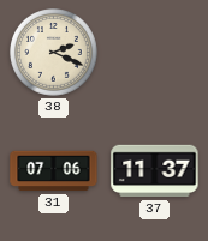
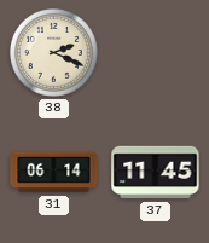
31: 07:06 -> 06:14
37: 11:37 -> 11:45
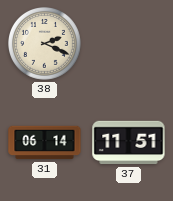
37: 11:45 -> 11:51
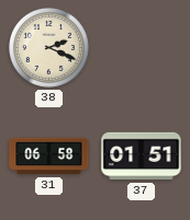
31: 06:14 -> 06:58
37: 11:51 -> 01:51
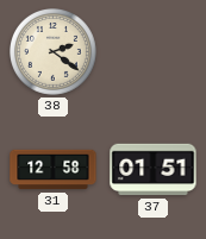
38: 2:19 -> 2:21
31: 06:58 -> 12:58
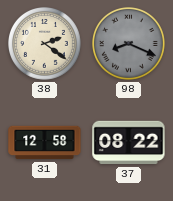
98: none -> 8:19
37: 01:51 -> 08:22
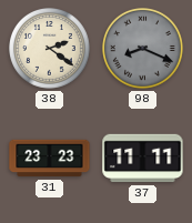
31: 12:58 -> 23:23
37: 08:22 -> 11:11
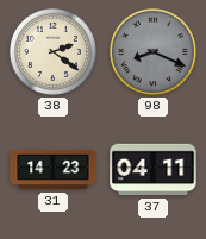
31: 23:23 -> 14:23
37: 11:11 -> 04:11
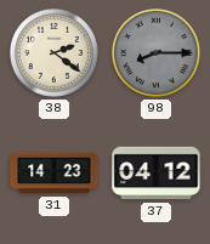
98: 8:19 -> 8:15
37: 04:11 -> 04:12
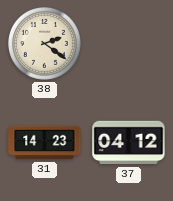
98: 8:15 -> none
